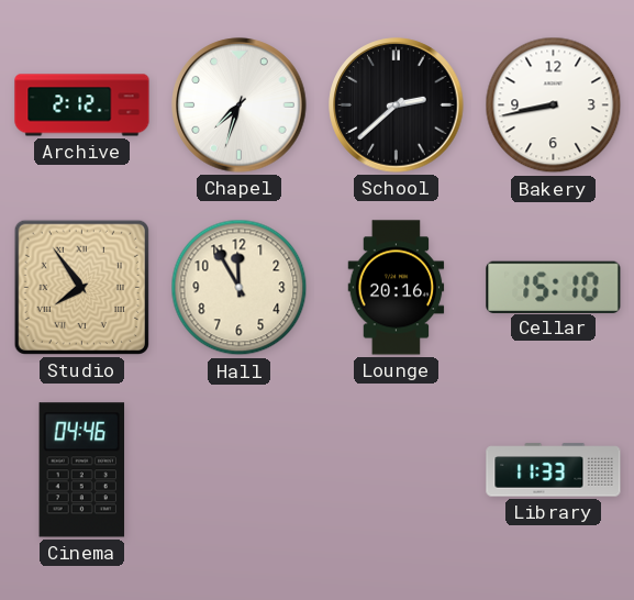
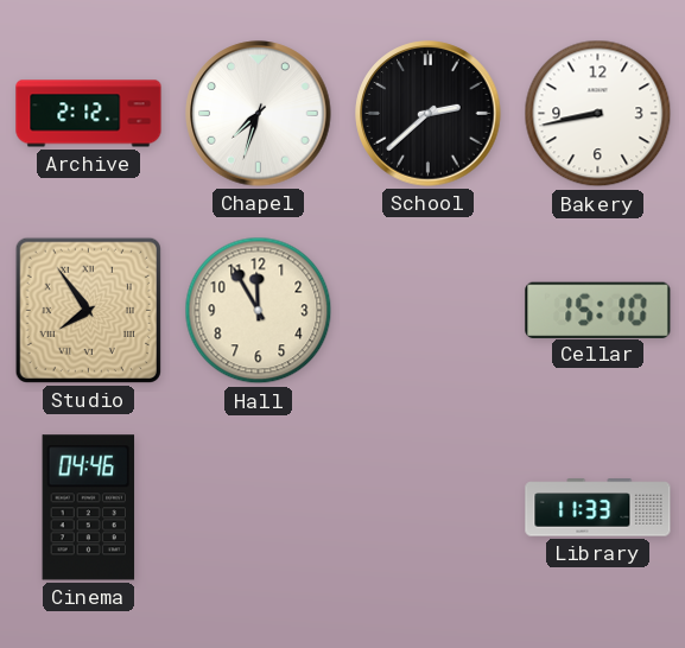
Lounge: 20:16 -> none
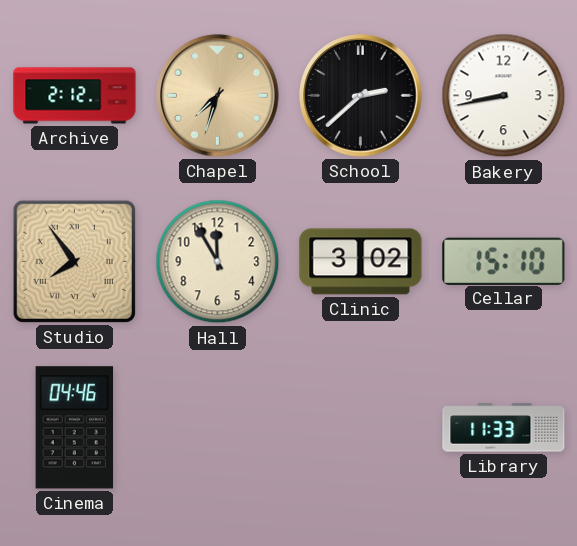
Chapel dial: white -> champagne
Clinic: none -> 3:02
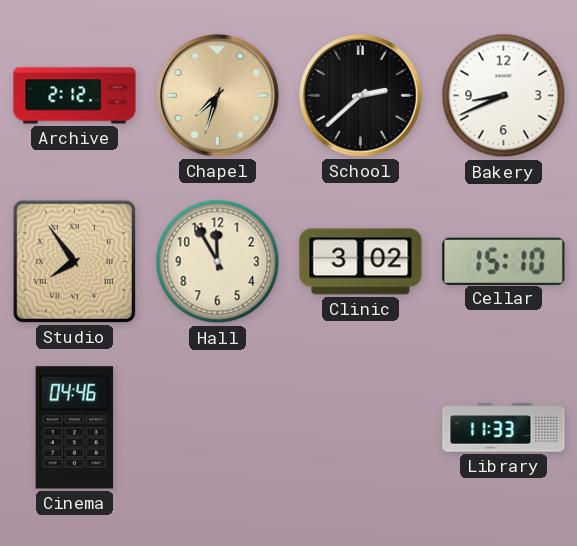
Bakery: 8:43 -> 8:41
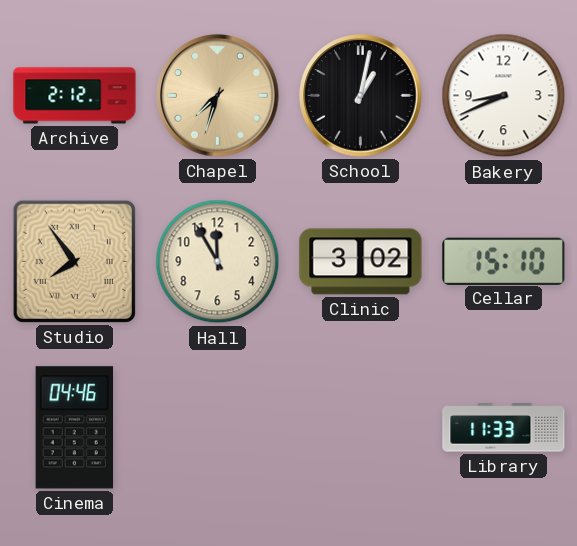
School: 2:38 -> 1:02
